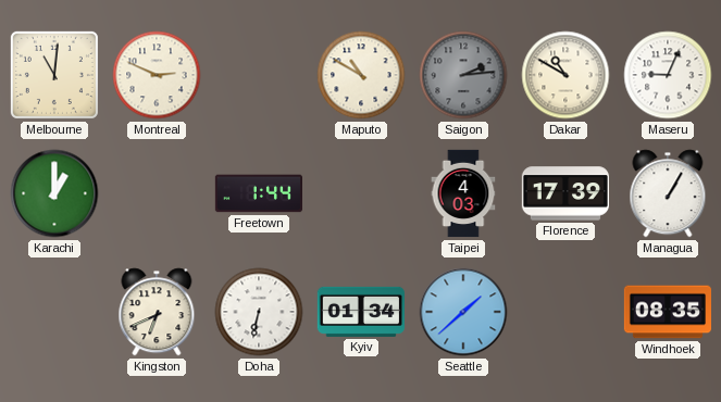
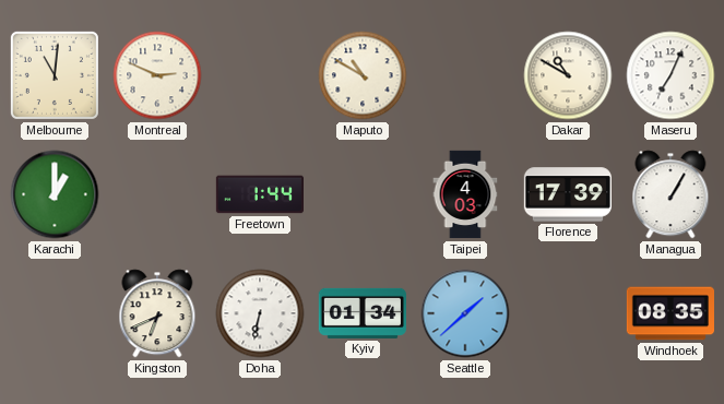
Saigon: 2:14 -> none
Maseru: 9:04 -> 7:04
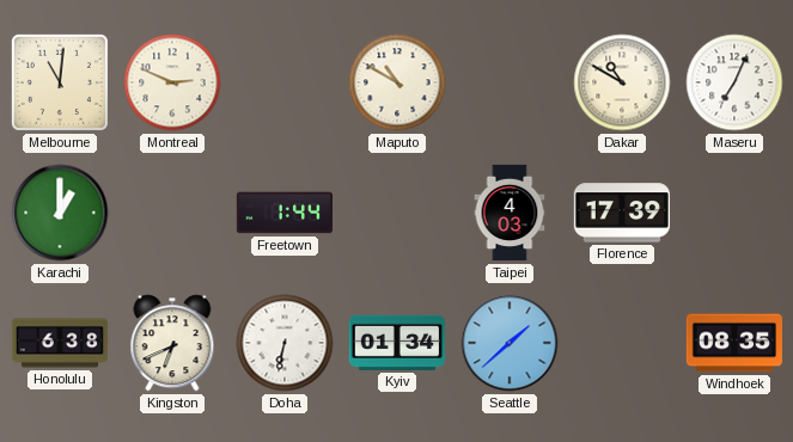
Managua: 1:05 -> none
Honolulu: none -> 6:38
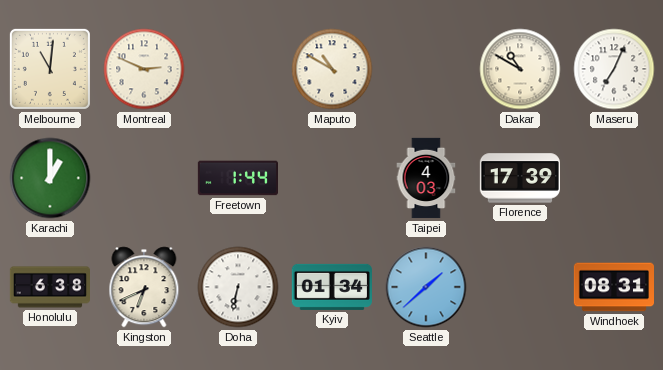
Windhoek: 08:35 -> 08:31
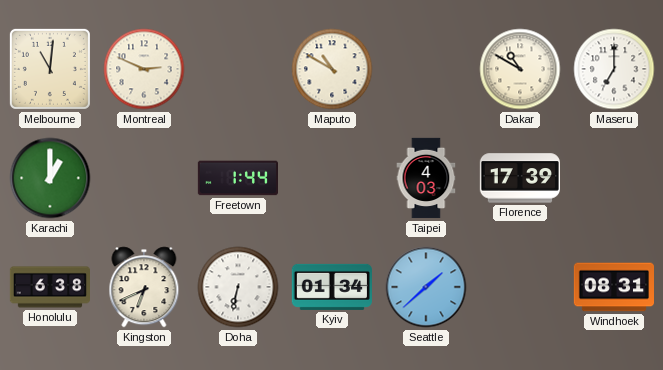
Maseru: 7:04 -> 7:00
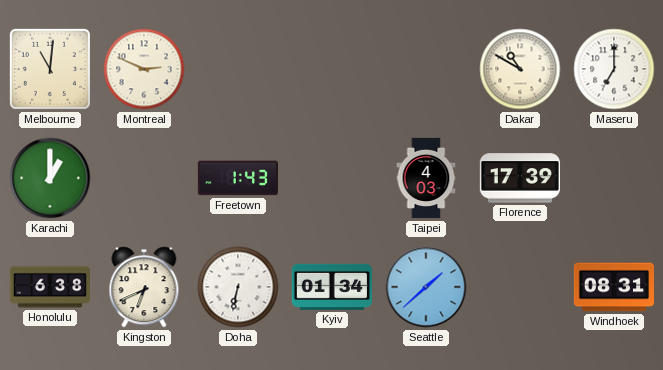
Maputo: 10:50 -> none
Freetown: 1:44 -> 1:43
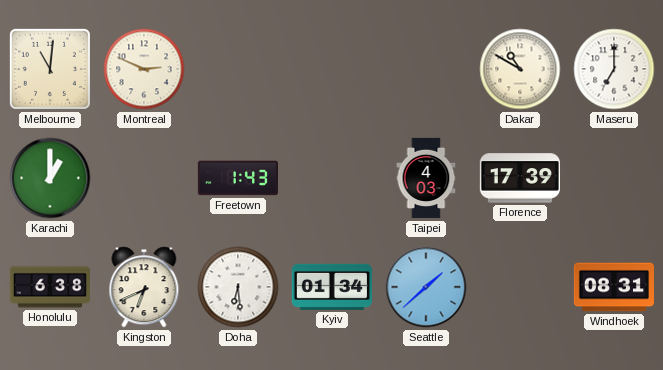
Doha: 6:32 -> 6:29
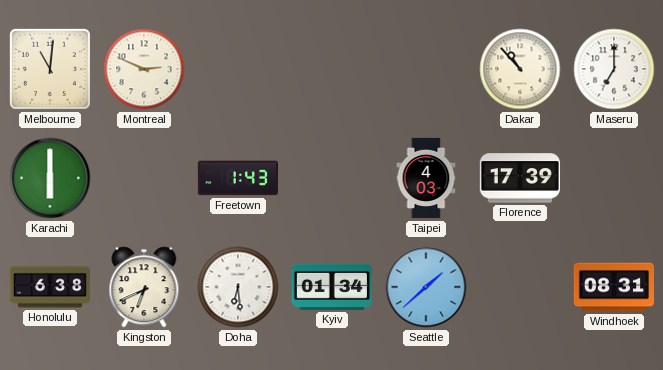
Dakar: 10:50 -> 10:53
Karachi: 1:00 -> 6:00
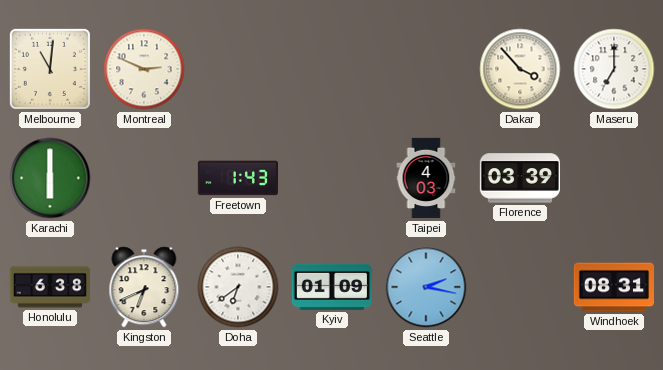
Dakar: 10:53 -> 3:53
Florence: 17:39 -> 03:39
Doha: 6:29 -> 6:39
Kyiv: 01:34 -> 01:09
Seattle: 1:38 -> 2:17
